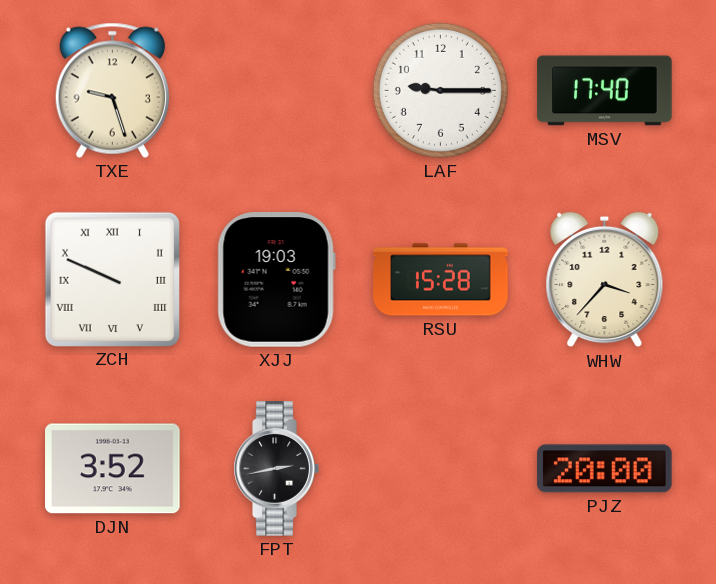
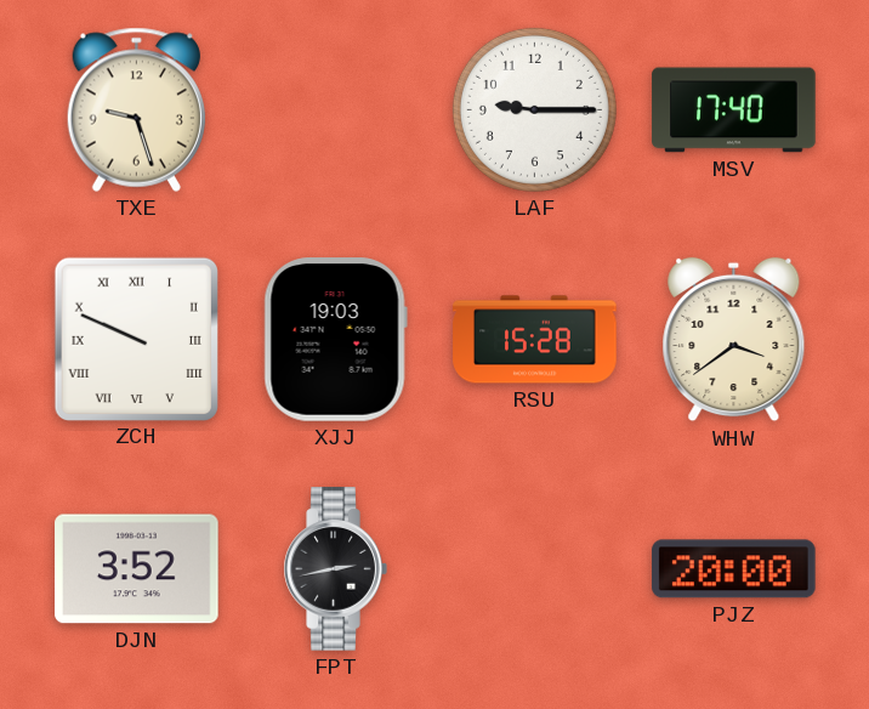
WHW: 3:37 -> 3:39
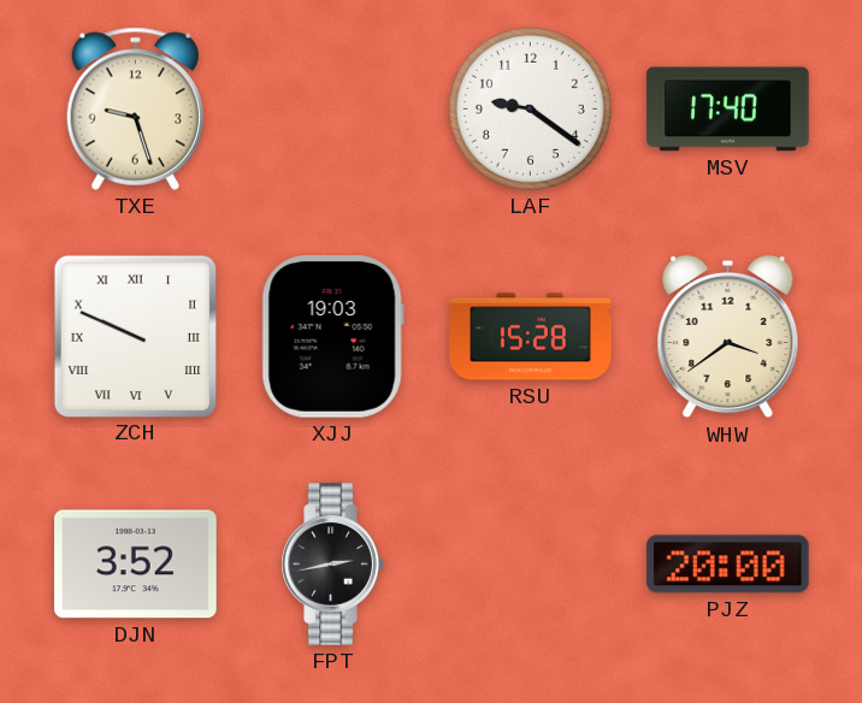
LAF: 9:15 -> 9:21
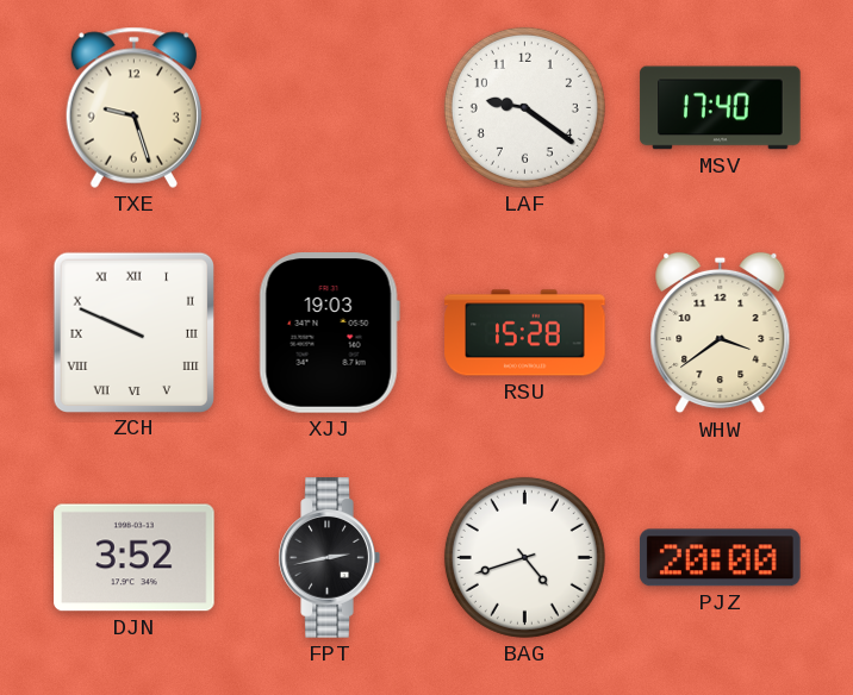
BAG: none -> 4:42
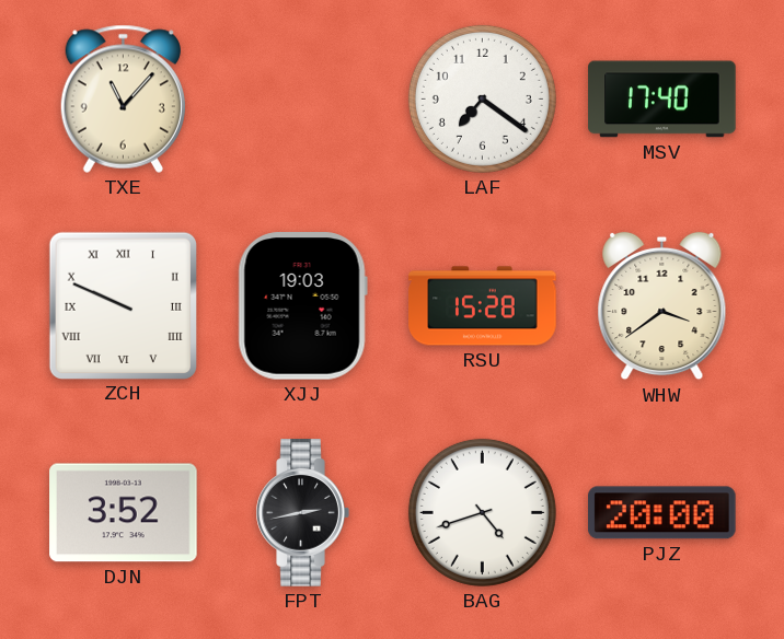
TXE: 9:27 -> 11:07
LAF: 9:21 -> 7:21
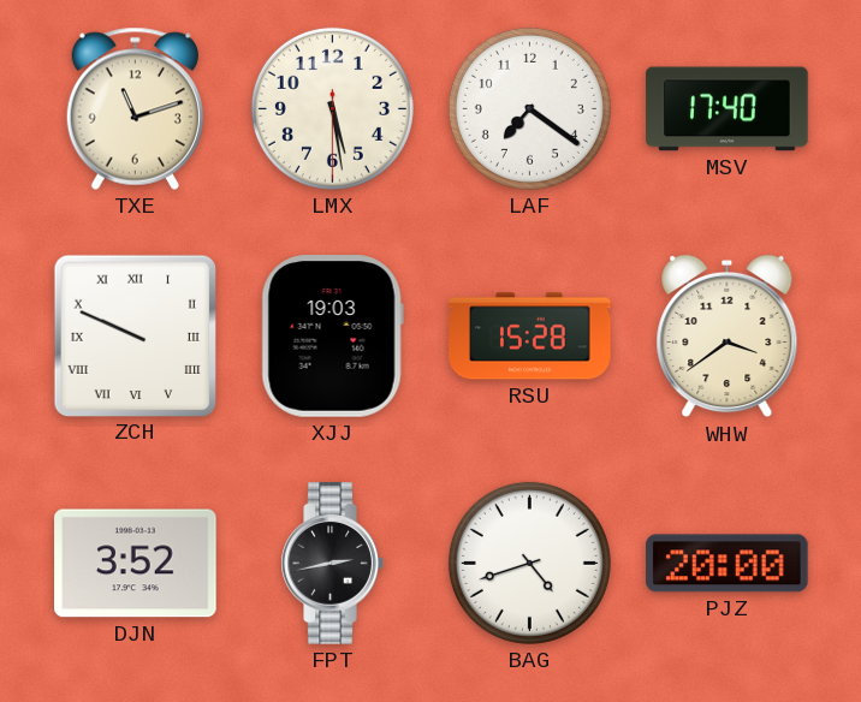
TXE: 11:07 -> 11:12
LMX: none -> 5:28
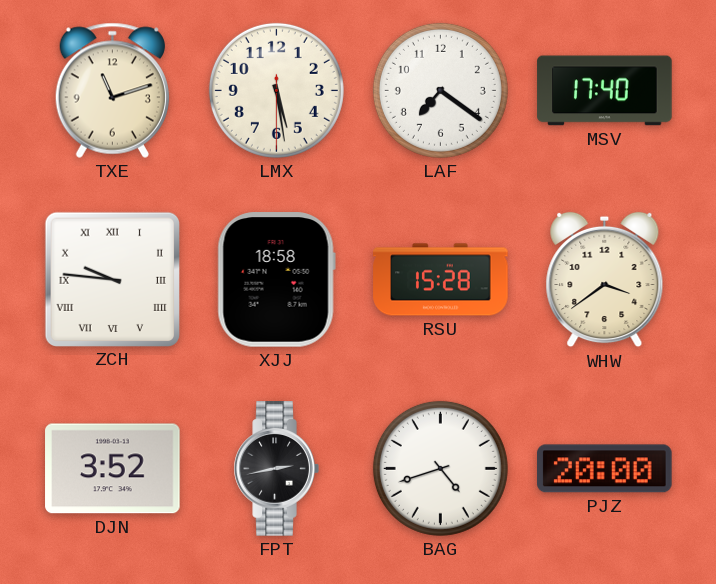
ZCH: 9:49 -> 9:46
XJJ: 19:03 -> 18:58
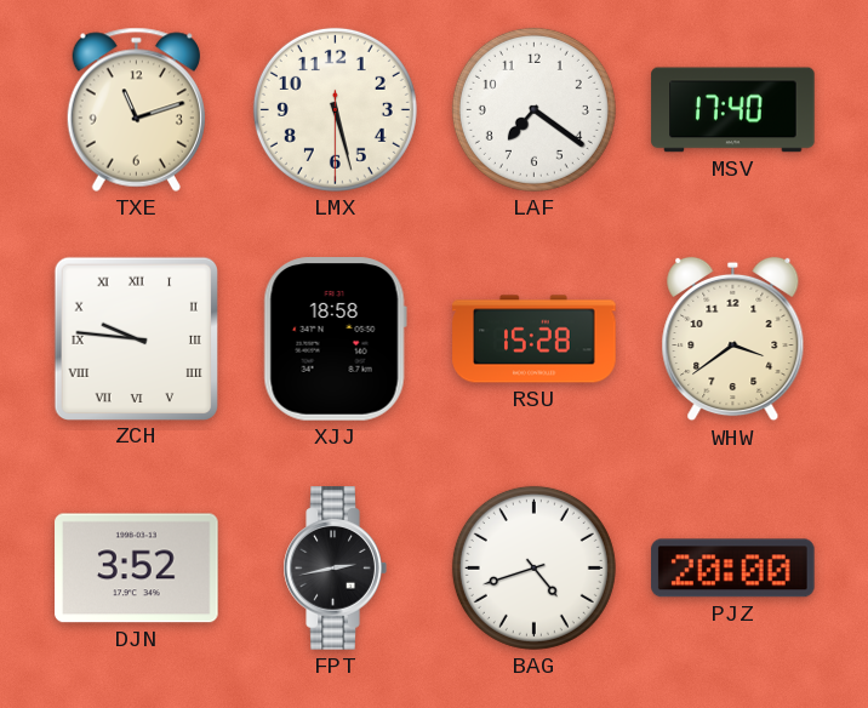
LMX: 5:28 -> 5:27
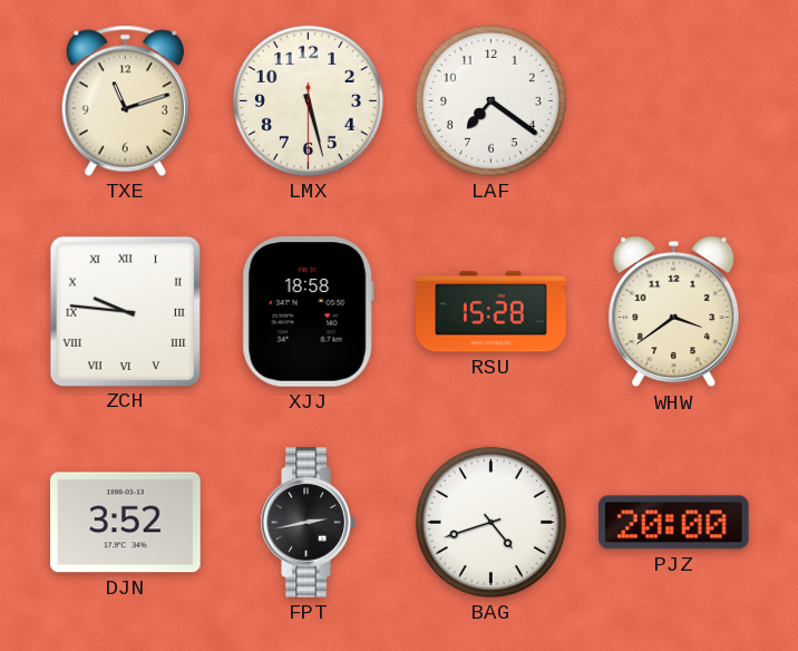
MSV: 17:40 -> none
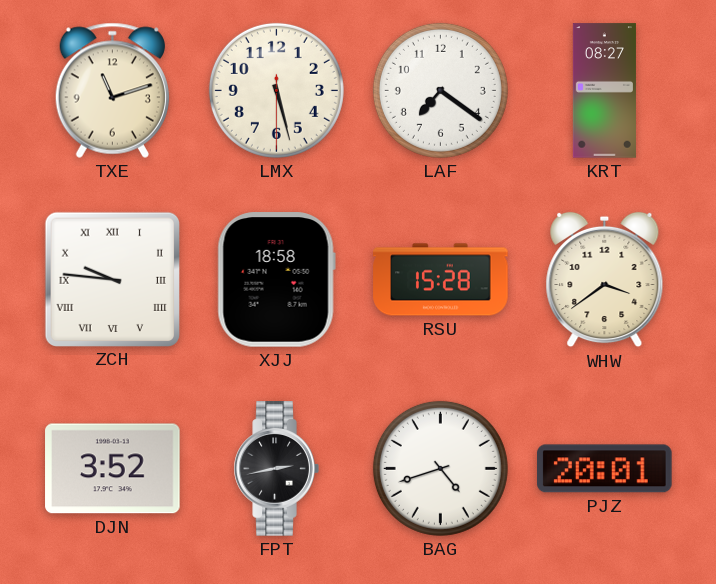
KRT: none -> 08:27
PJZ: 20:00 -> 20:01
